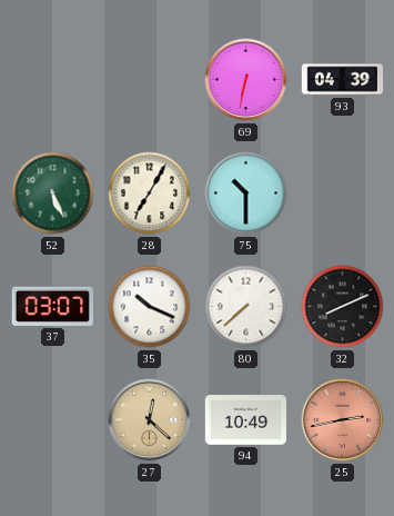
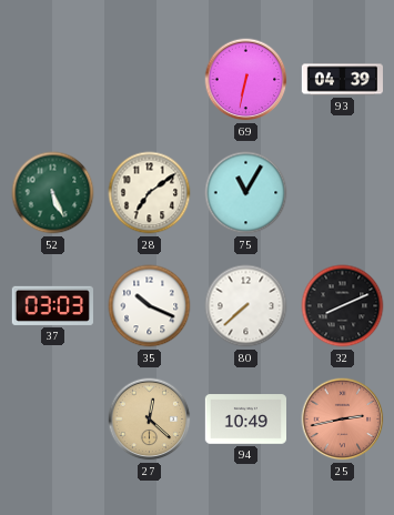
28: 7:05 -> 7:09
75: 10:30 -> 11:05
37: 03:07 -> 03:03
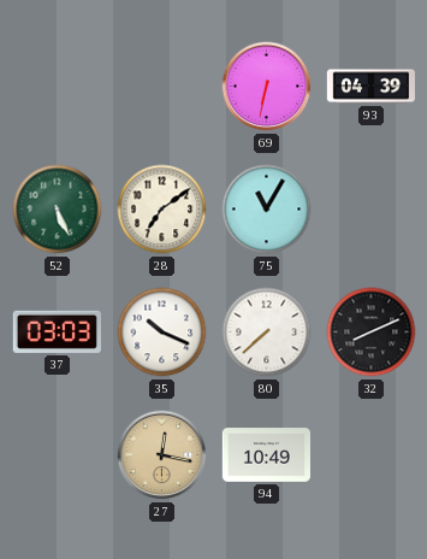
27: 12:22 -> 12:17
25: 2:43 -> none
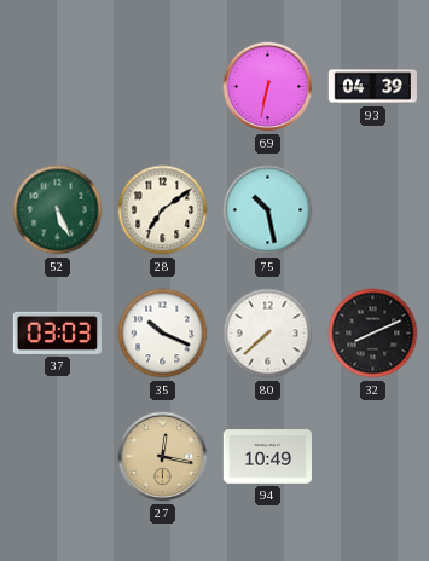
75: 11:05 -> 10:28
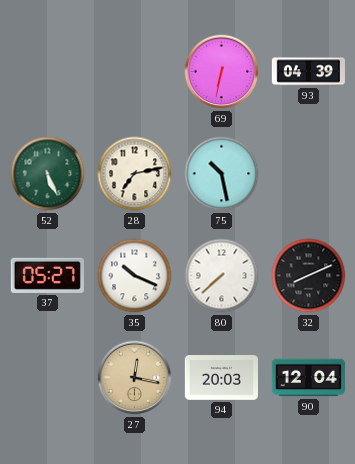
28: 7:09 -> 7:13
37: 03:03 -> 05:27
94: 10:49 -> 20:03
90: none -> 12:04
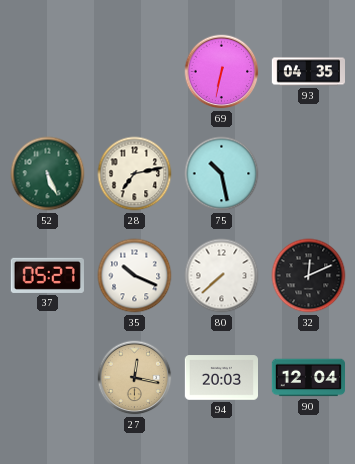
93: 04:39 -> 04:35
32: 8:11 -> 12:11
